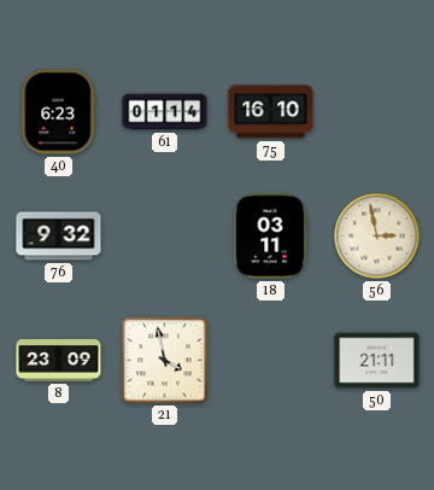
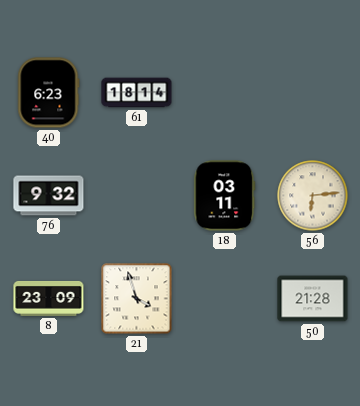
61: 01:14 -> 18:14
75: 16:10 -> none
56: 2:58 -> 6:14
21: 3:58 -> 3:57
50: 21:11 -> 21:28
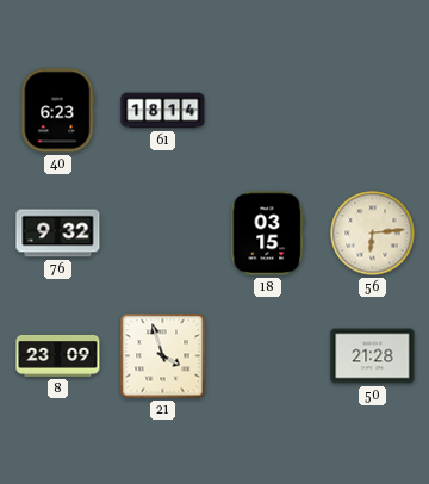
18: 03:11 -> 03:15
